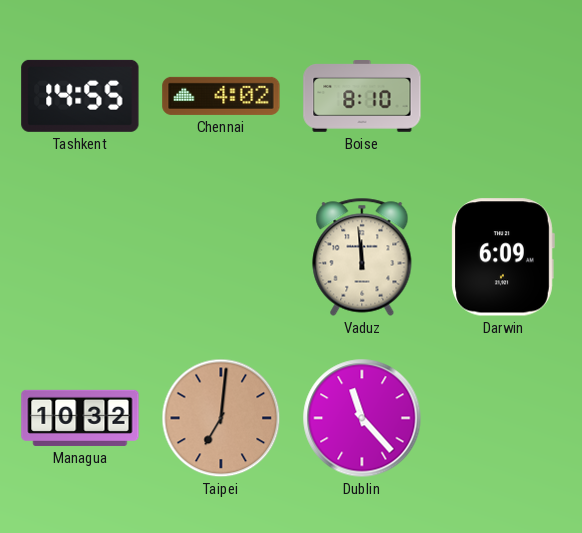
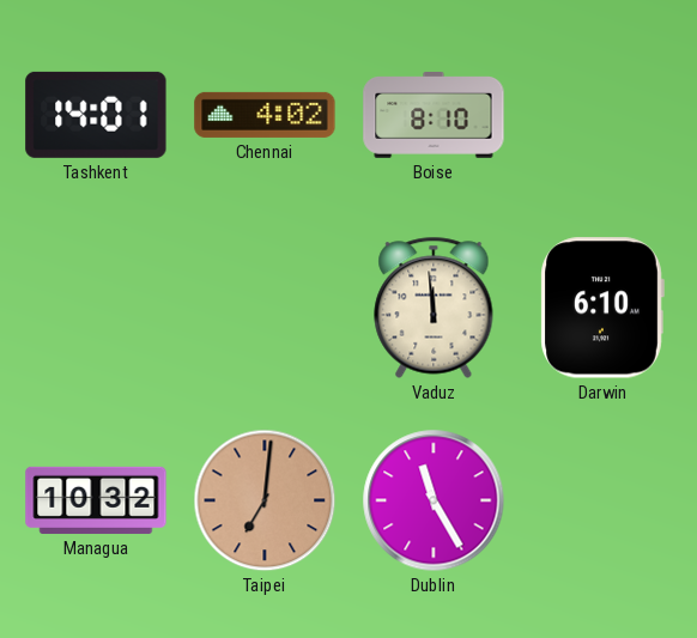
Tashkent: 14:55 -> 14:01
Darwin: 6:09 -> 6:10
Dublin: 11:23 -> 11:25
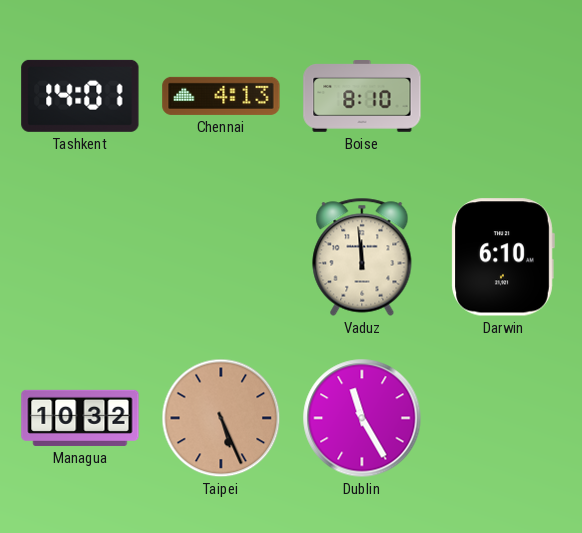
Chennai: 4:02 -> 4:13
Taipei: 7:01 -> 5:26
